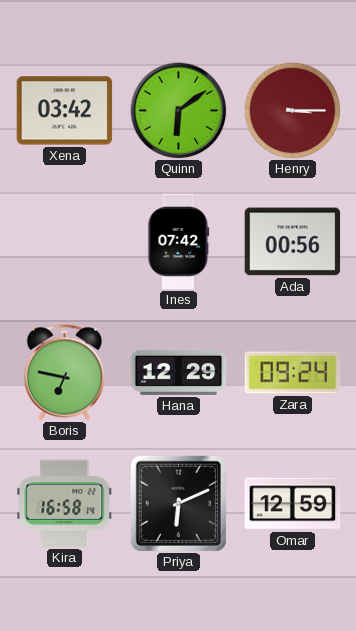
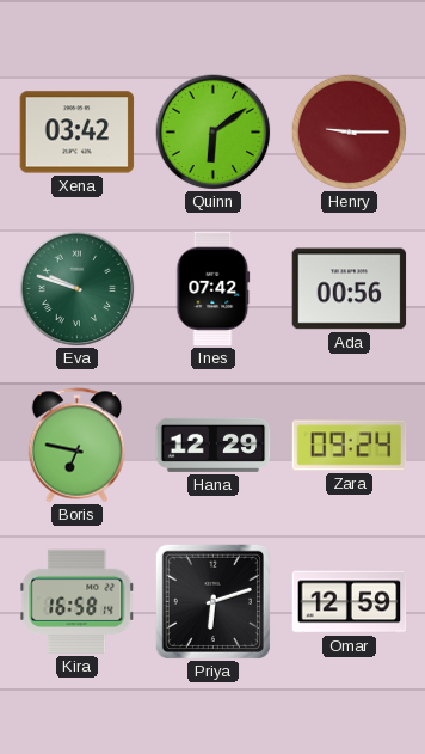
Henry: 3:15 -> 9:15
Eva: none -> 9:48
Priya: 6:11 -> 6:12
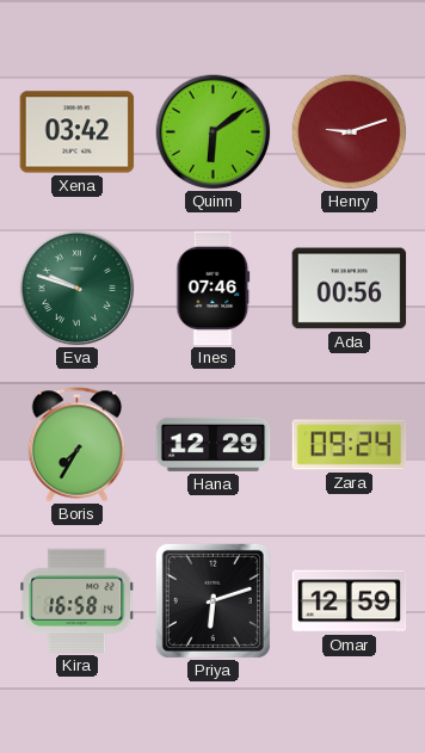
Henry: 9:15 -> 9:12
Ines: 07:42 -> 07:46
Boris: 6:47 -> 7:35
